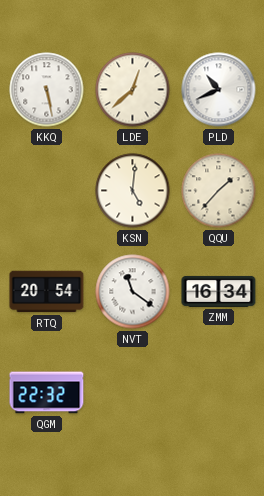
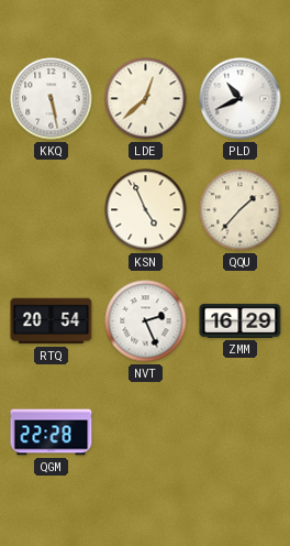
KSN: 5:01 -> 4:56
NVT: 11:21 -> 2:26
ZMM: 16:34 -> 16:29
QGM: 22:32 -> 22:28
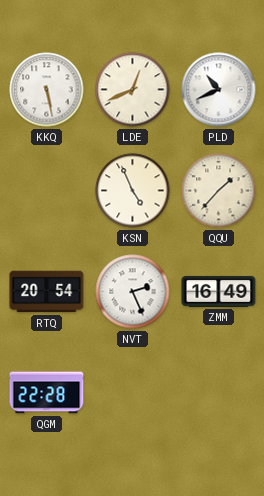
LDE: 12:38 -> 12:41
ZMM: 16:29 -> 16:49
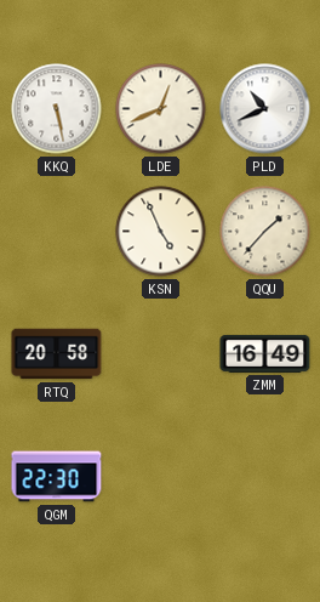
RTQ: 20:54 -> 20:58
NVT: 2:26 -> none
QGM: 22:28 -> 22:30
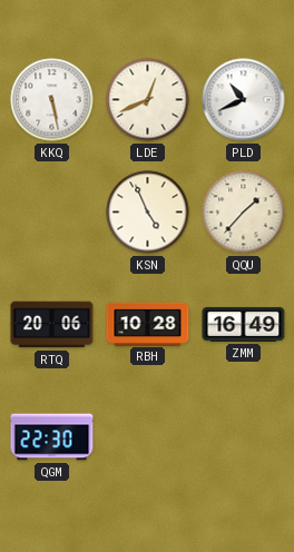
RTQ: 20:58 -> 20:06
RBH: none -> 10:28
